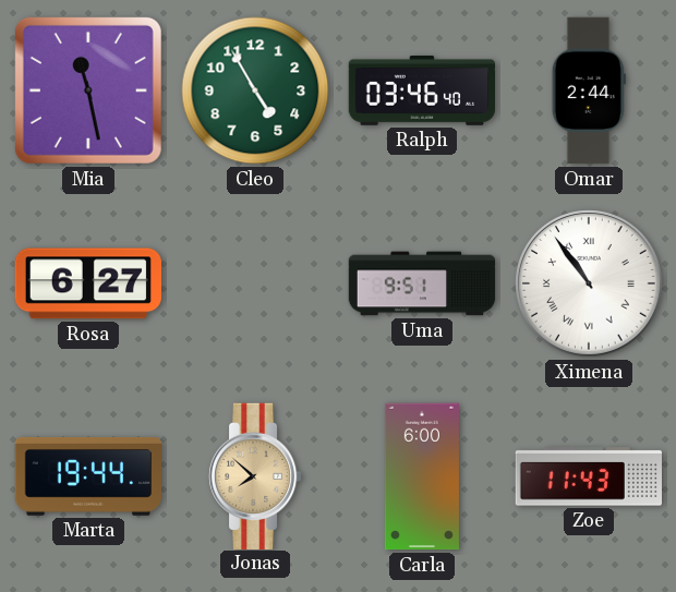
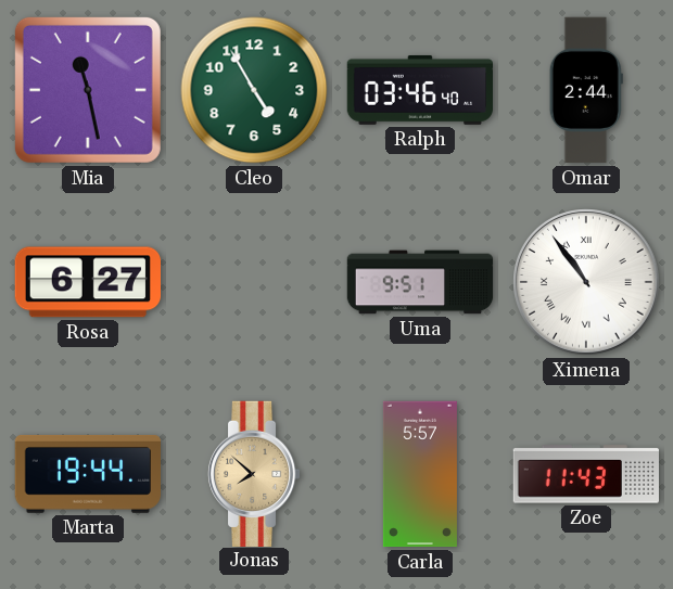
Carla: 6:00 -> 5:57
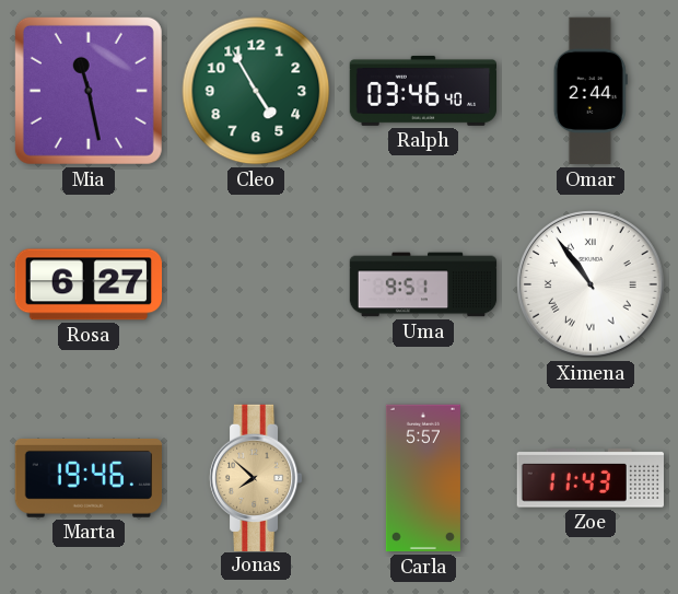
Marta: 19:44 -> 19:46
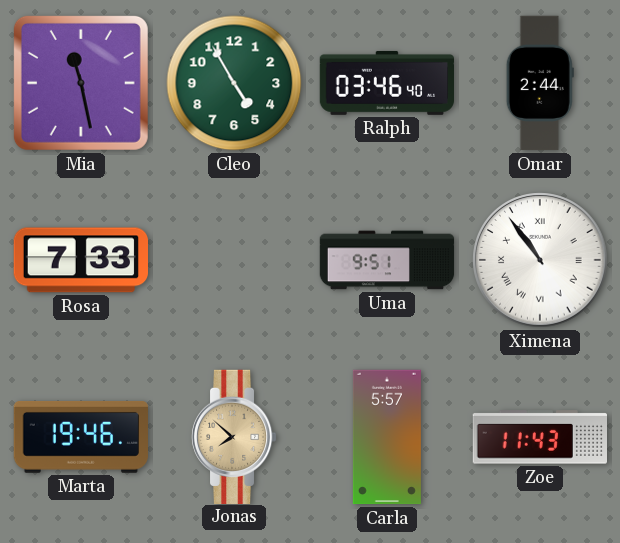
Rosa: 6:27 -> 7:33
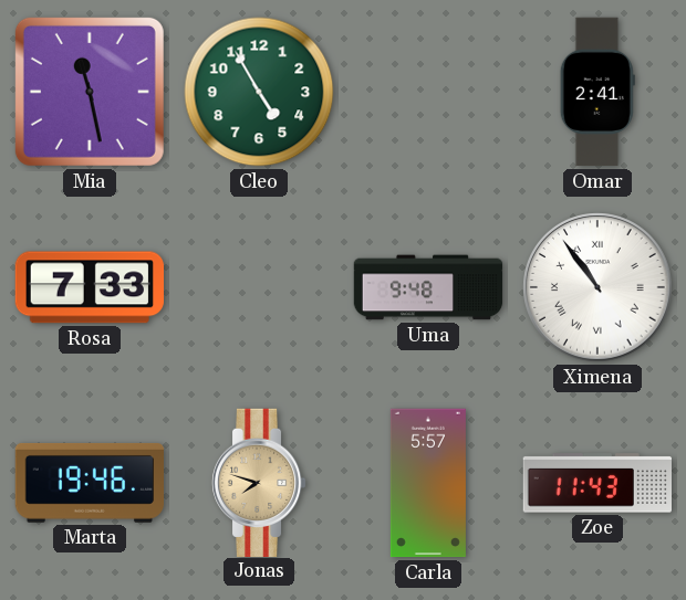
Ralph: 03:46 -> none
Omar: 2:44 -> 2:41
Uma: 9:51 -> 9:48
Jonas: 7:52 -> 7:48
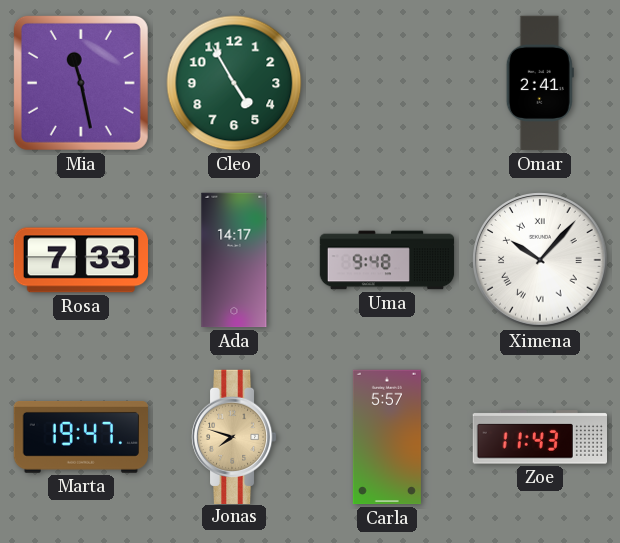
Ada: none -> 14:17
Ximena: 10:54 -> 10:07
Marta: 19:46 -> 19:47
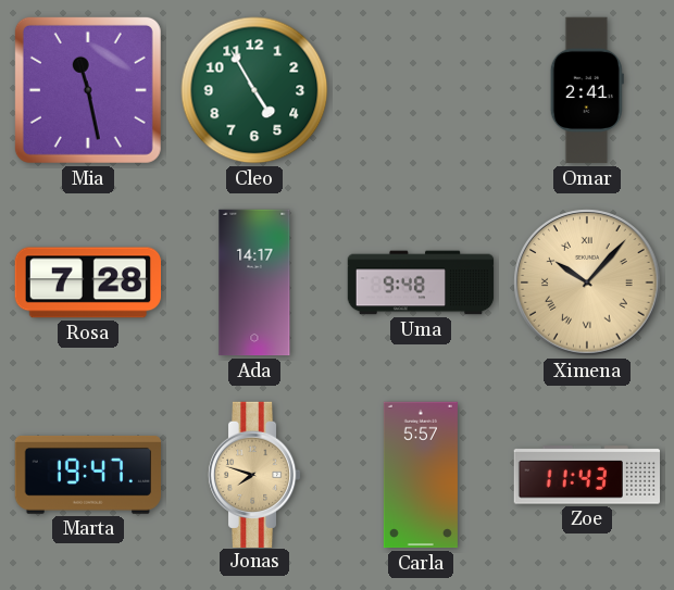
Rosa: 7:33 -> 7:28
Ximena dial: white -> champagne
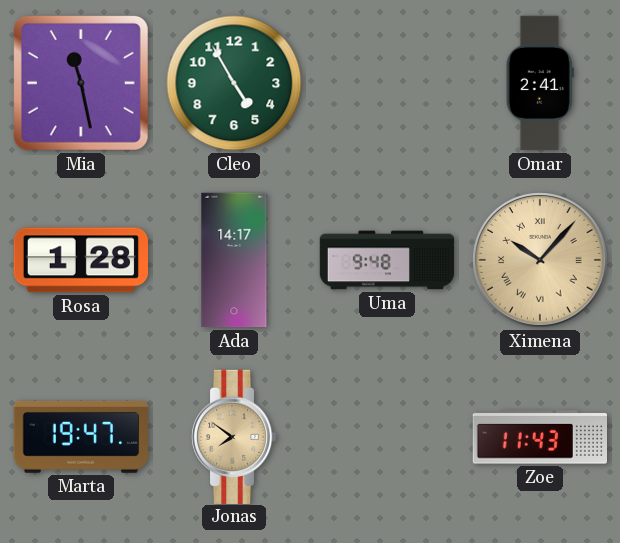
Rosa: 7:28 -> 1:28
Jonas: 7:48 -> 7:51
Carla: 5:57 -> none
